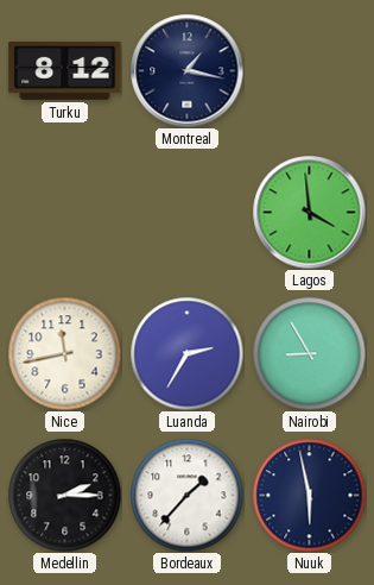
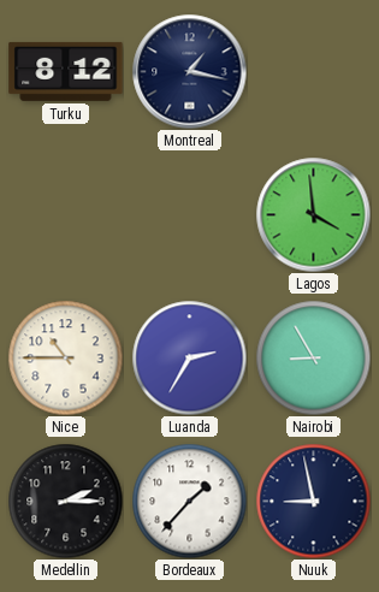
Nice: 11:43 -> 10:45
Nuuk: 5:58 -> 8:58
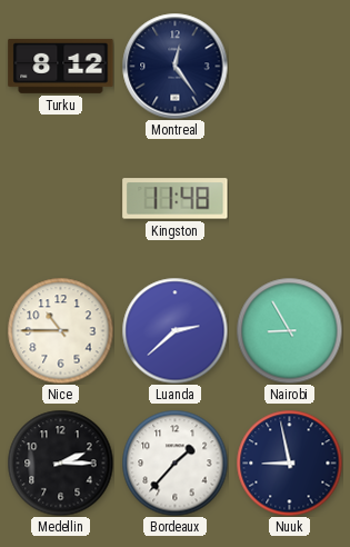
Montreal: 1:17 -> 12:24
Kingston: none -> 11:48
Lagos: 3:59 -> none
Luanda: 2:35 -> 2:38
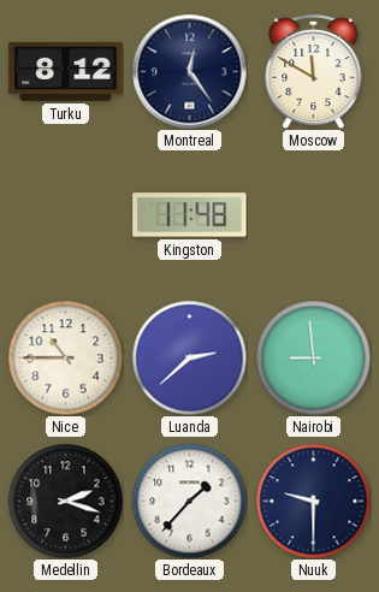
Moscow: none -> 11:50
Nairobi: 8:55 -> 8:59
Medellin: 2:15 -> 2:18
Nuuk: 8:58 -> 9:30
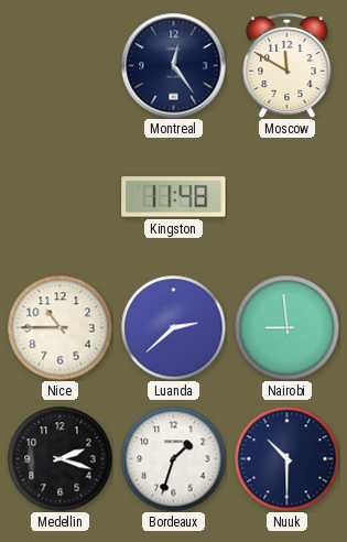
Turku: 8:12 -> none
Bordeaux: 1:37 -> 1:33
Nuuk: 9:30 -> 10:30
